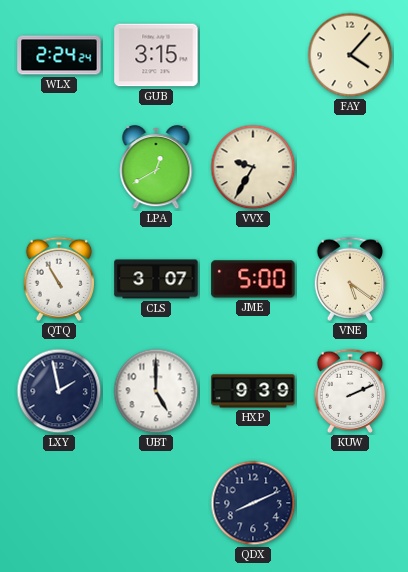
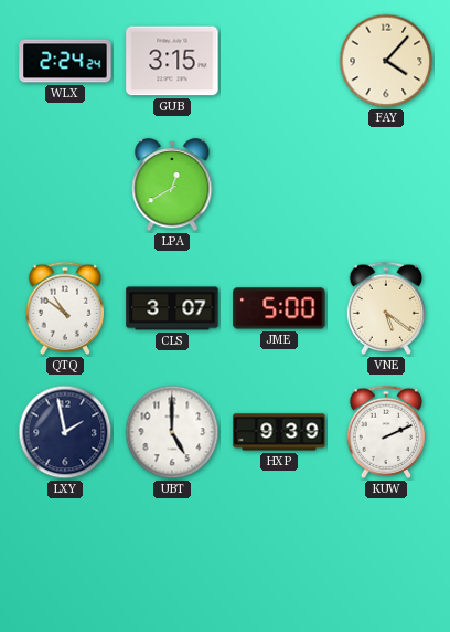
VVX: 9:35 -> none
QTQ: 10:55 -> 10:51
QDX: 8:11 -> none
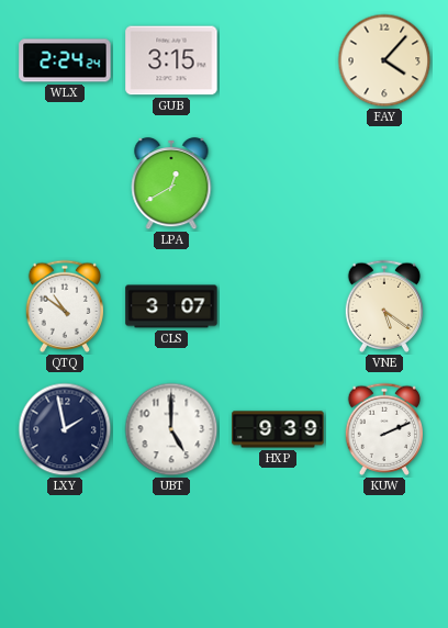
JME: 5:00 -> none
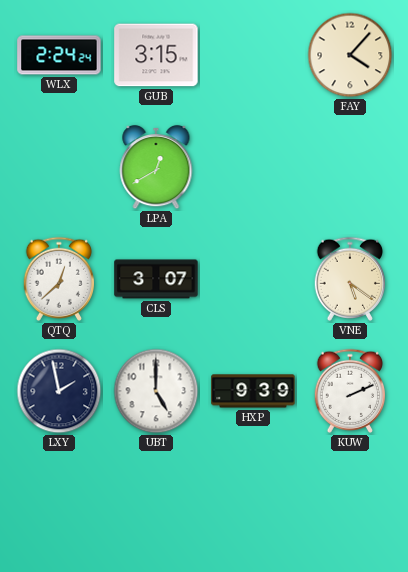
QTQ: 10:51 -> 12:38
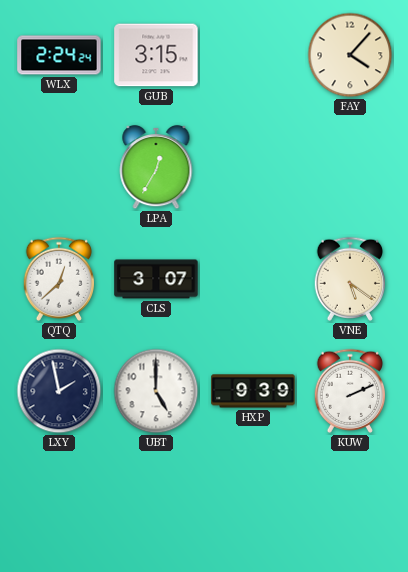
LPA: 12:40 -> 12:35
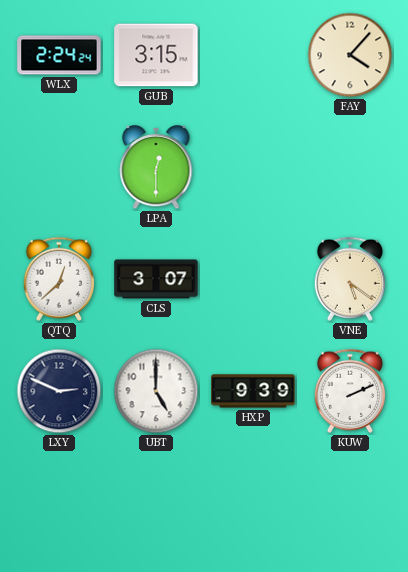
LPA: 12:35 -> 12:30
LXY: 1:58 -> 2:49
